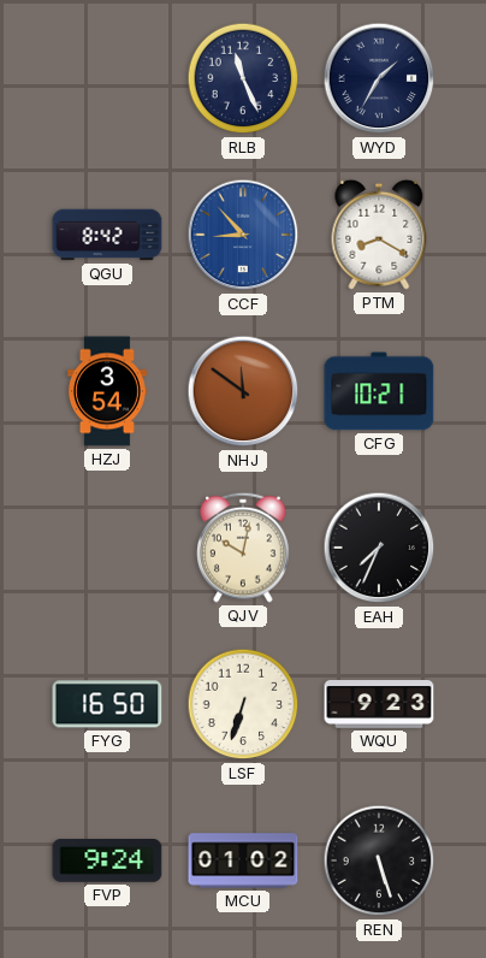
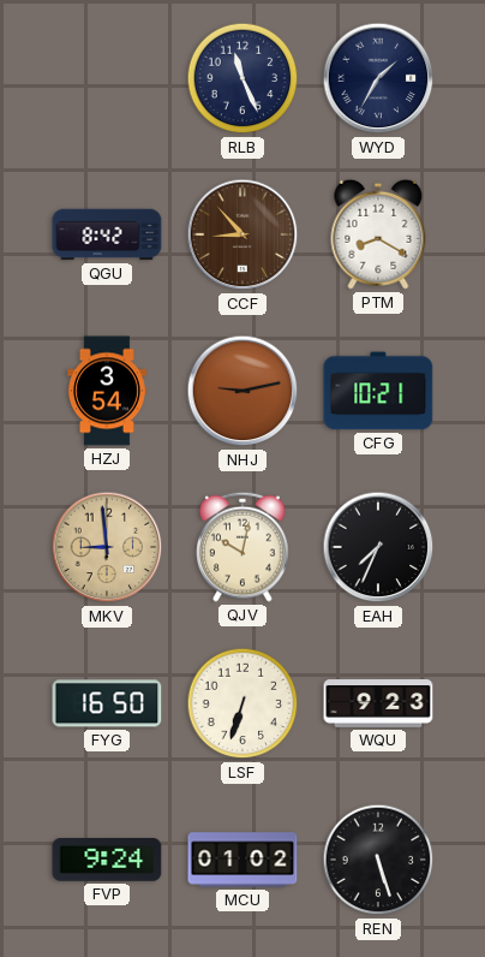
CCF dial: blue -> brown
NHJ: 11:51 -> 9:13
MKV: none -> 8:59
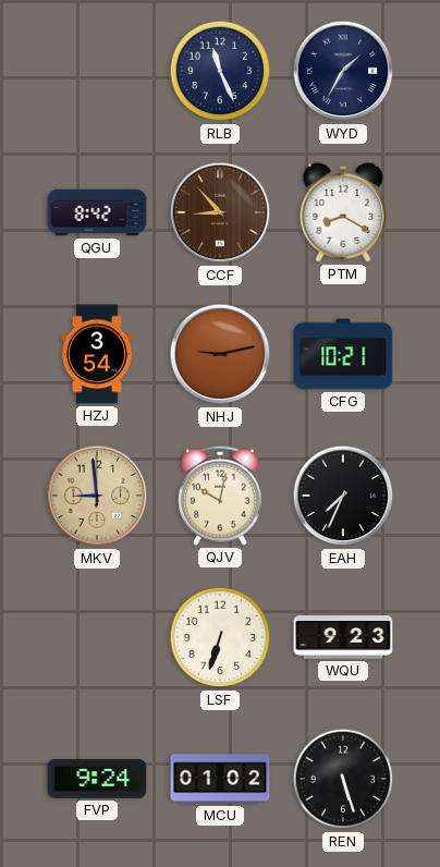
FYG: 16:50 -> none
